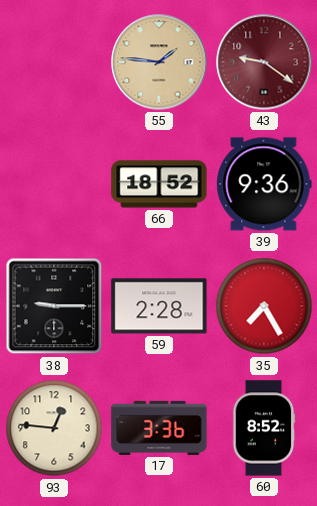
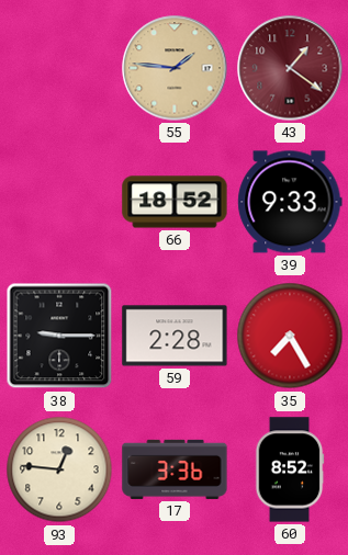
43: 9:21 -> 1:21
39: 9:36 -> 9:33
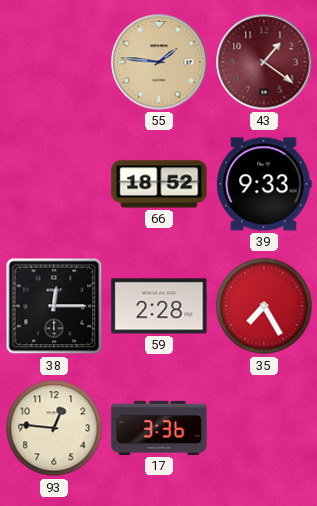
38: 9:15 -> 12:15
60: 8:52 -> none
